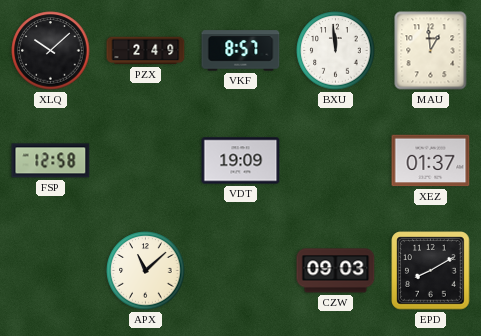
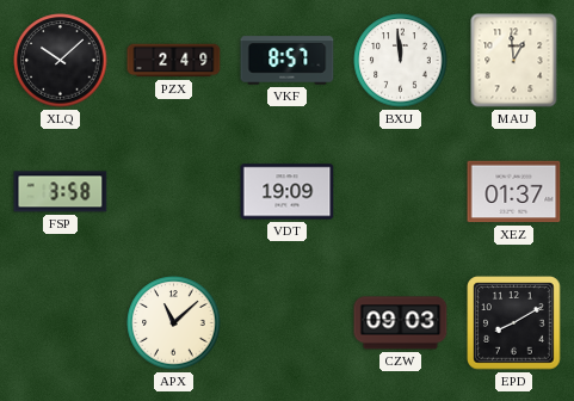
FSP: 12:58 -> 3:58
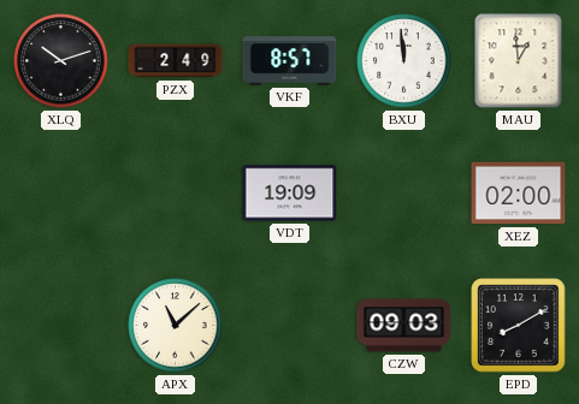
XLQ: 10:08 -> 10:12
FSP: 3:58 -> none
XEZ: 01:37 -> 02:00
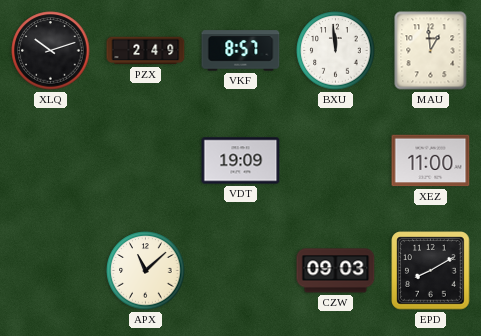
XEZ: 02:00 -> 11:00
